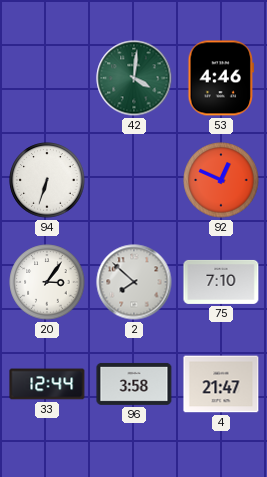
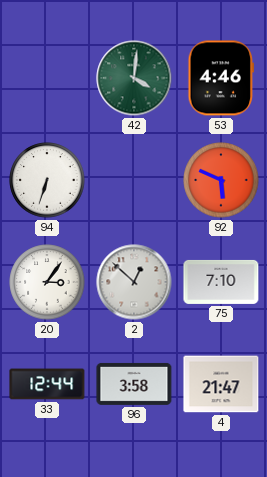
92: 12:49 -> 5:49
2: 7:52 -> 12:52
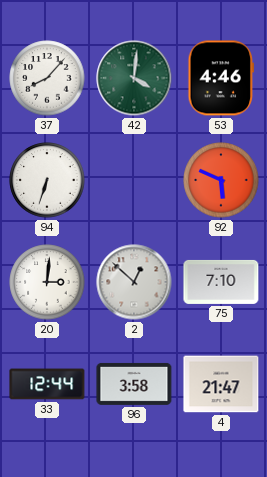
37: none -> 8:07
20: 3:06 -> 3:01
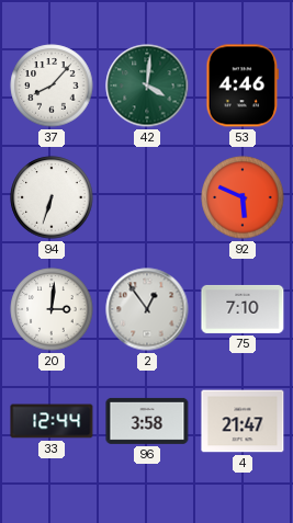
2: 12:52 -> 12:54
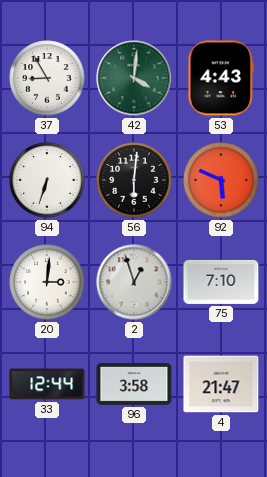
37: 8:07 -> 8:55
53: 4:46 -> 4:43
56: none -> 6:01
2: 12:54 -> 12:57
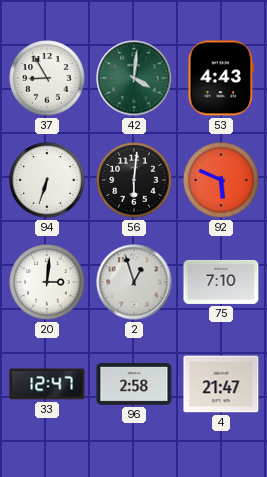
33: 12:44 -> 12:47
96: 3:58 -> 2:58
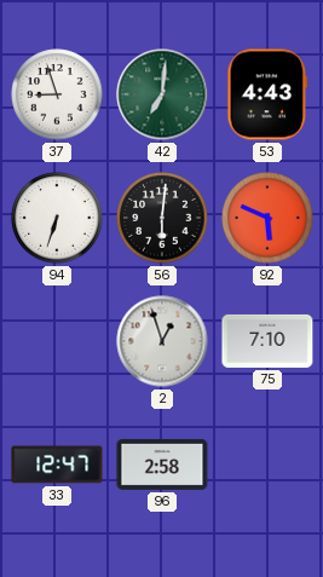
37: 8:55 -> 8:57
42: 4:01 -> 7:01
20: 3:01 -> none
4: 21:47 -> none
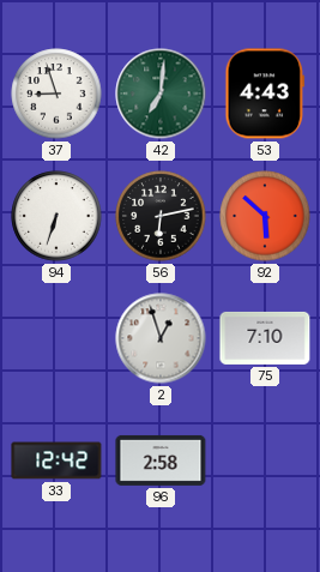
56: 6:01 -> 6:13
92: 5:49 -> 5:52
33: 12:47 -> 12:42
